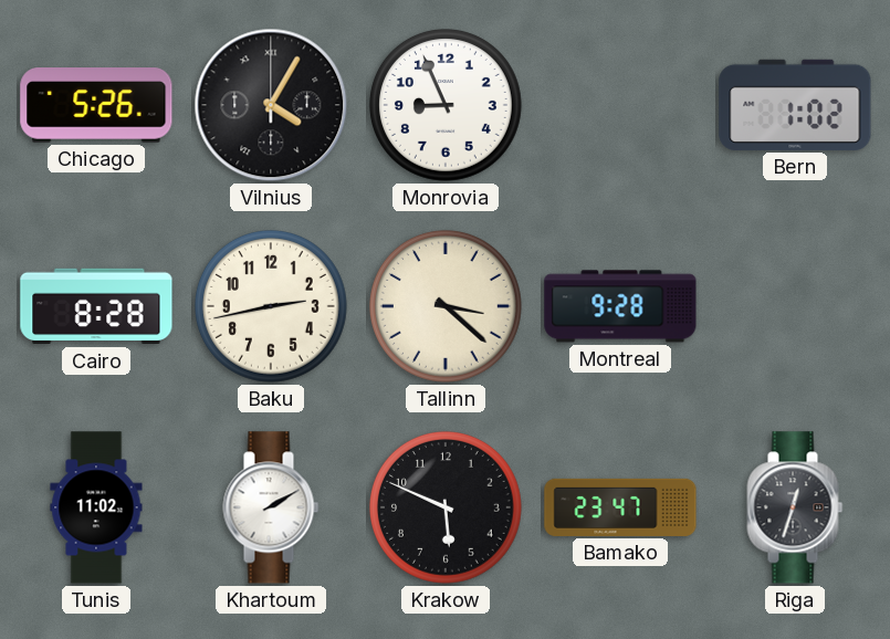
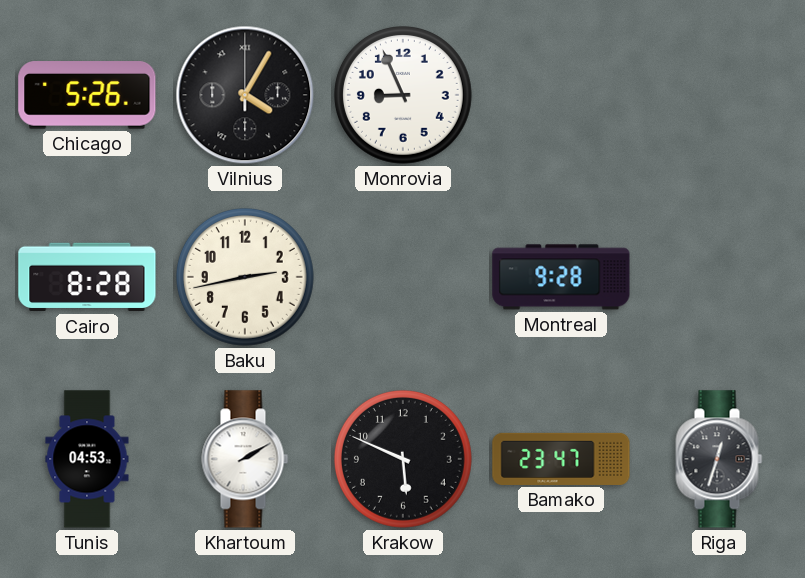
Bern: 1:02 -> none
Tallinn: 3:22 -> none
Tunis: 11:02 -> 04:53
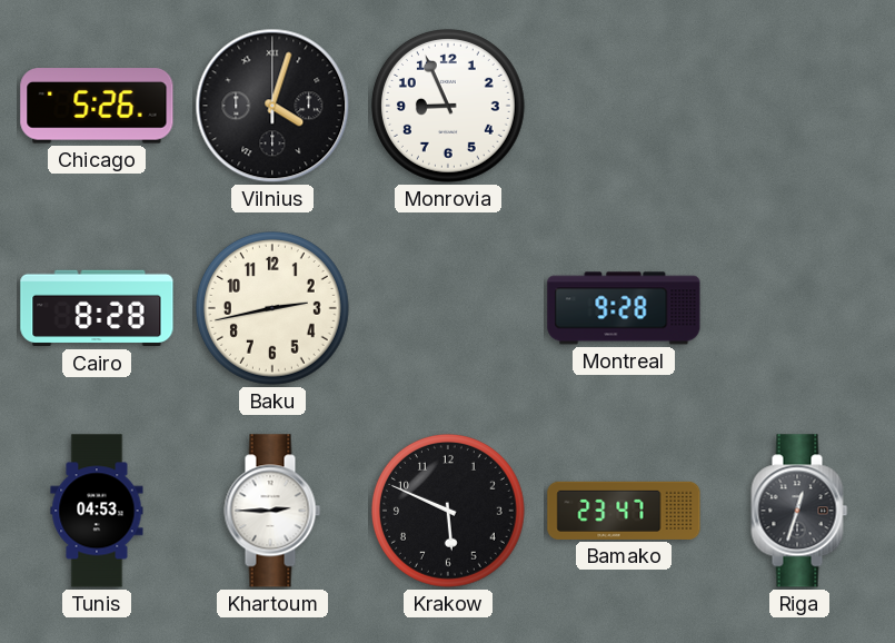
Vilnius: 4:05 -> 4:03
Khartoum: 2:10 -> 2:45
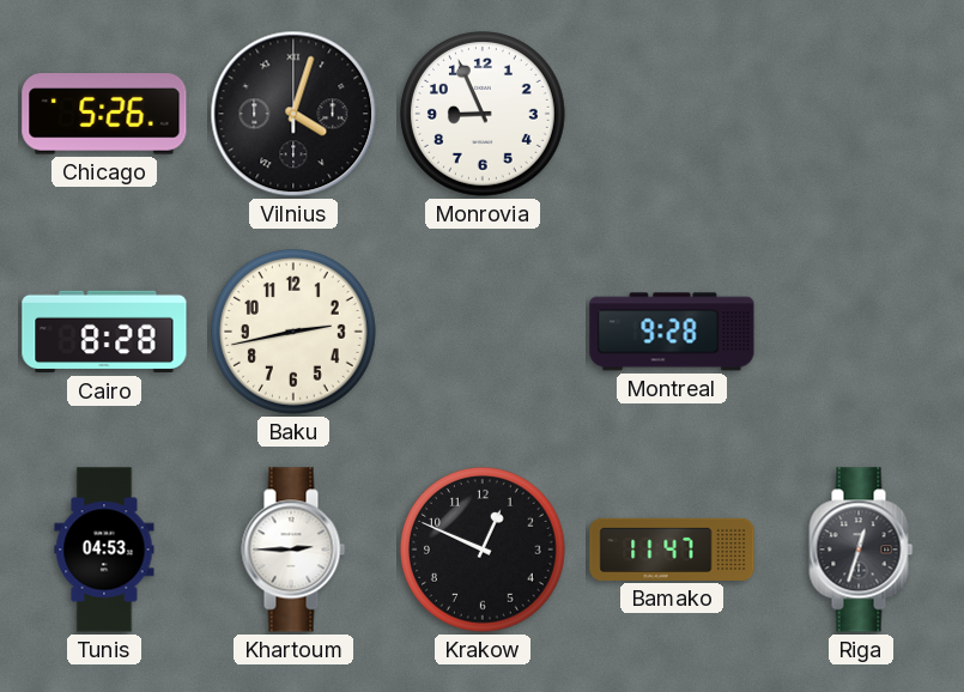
Krakow: 5:49 -> 12:49
Bamako: 23:47 -> 11:47
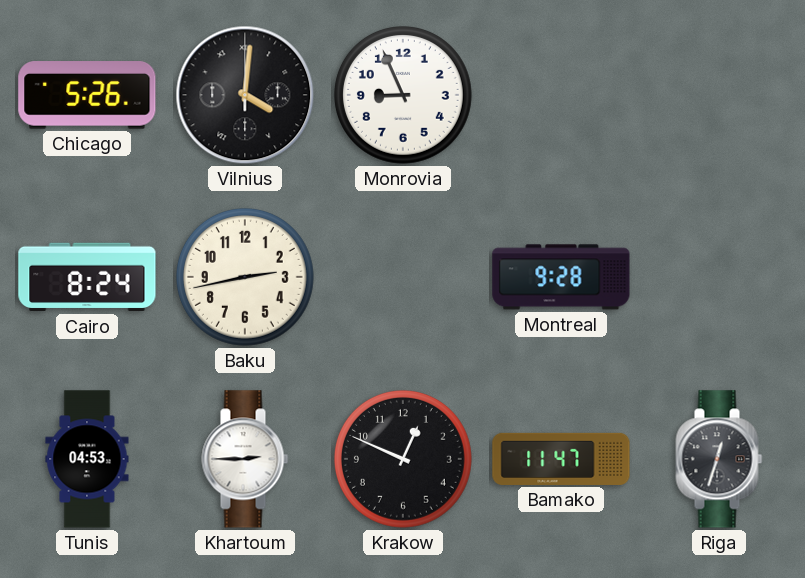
Vilnius: 4:03 -> 4:01
Cairo: 8:28 -> 8:24
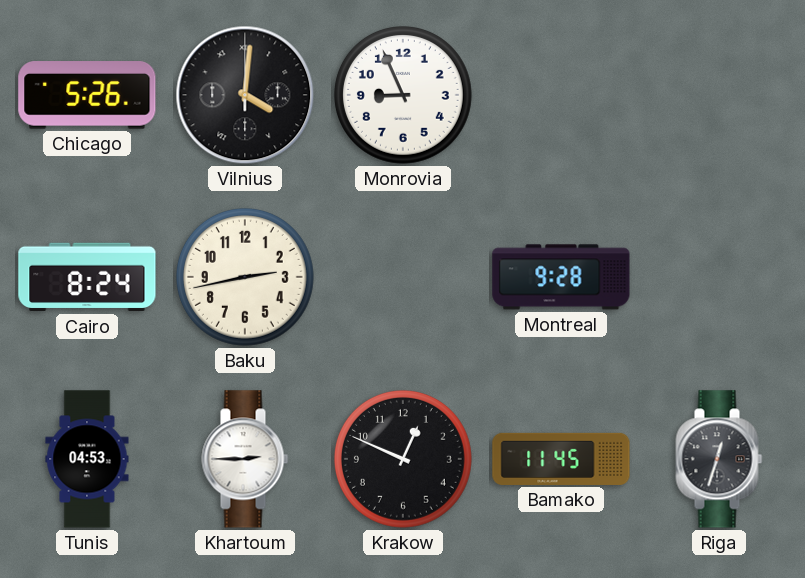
Bamako: 11:47 -> 11:45
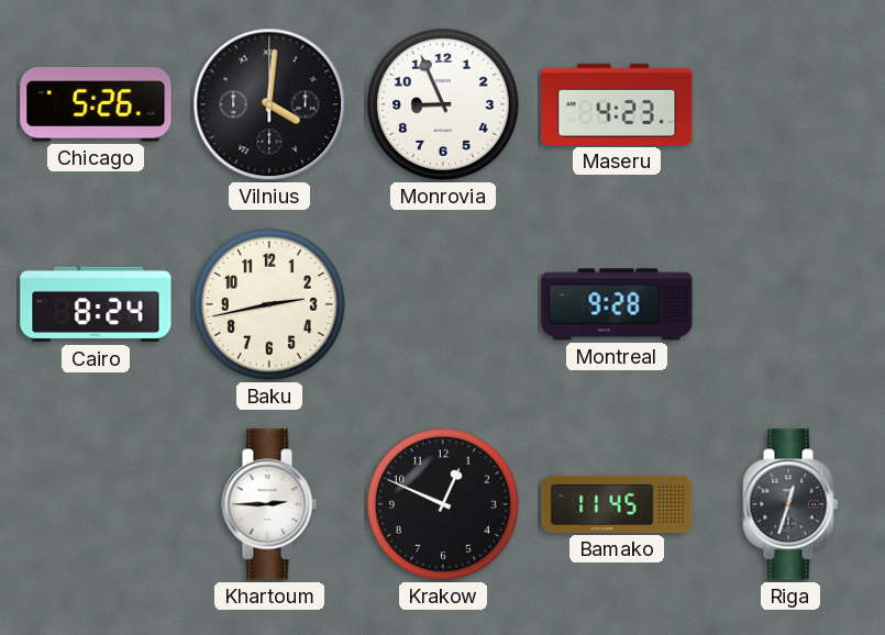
Maseru: none -> 4:23
Tunis: 04:53 -> none
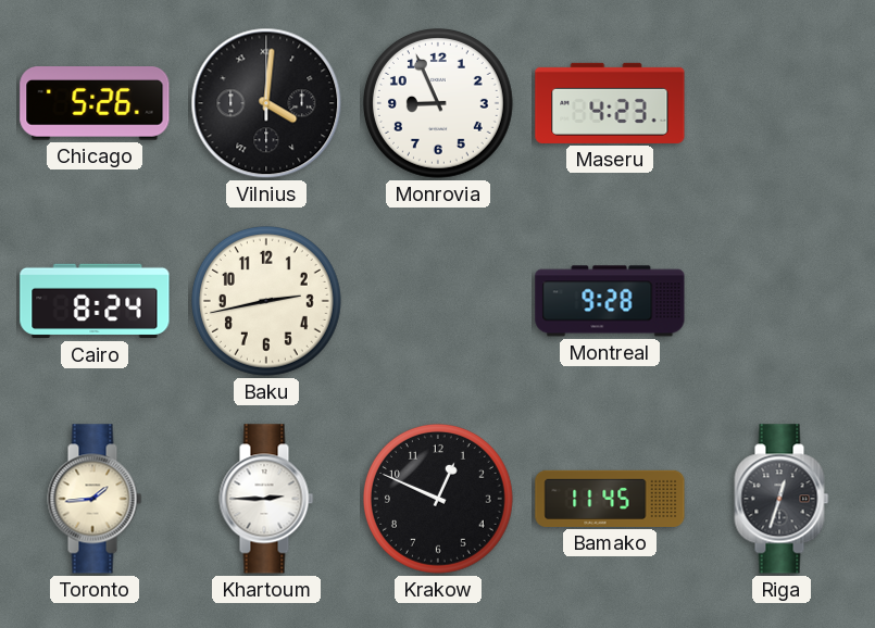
Toronto: none -> 1:44
